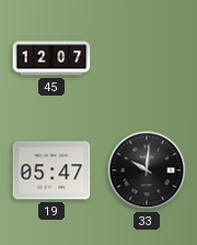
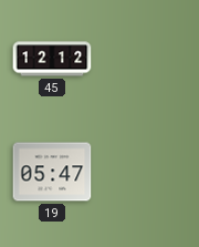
45: 12:07 -> 12:12
33: 10:01 -> none
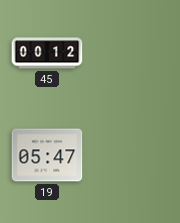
45: 12:12 -> 00:12
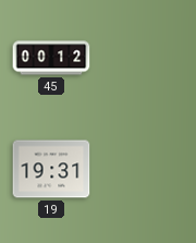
19: 05:47 -> 19:31
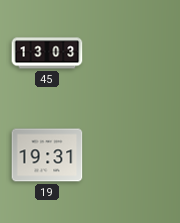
45: 00:12 -> 13:03
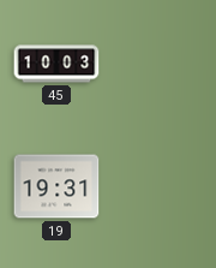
45: 13:03 -> 10:03
